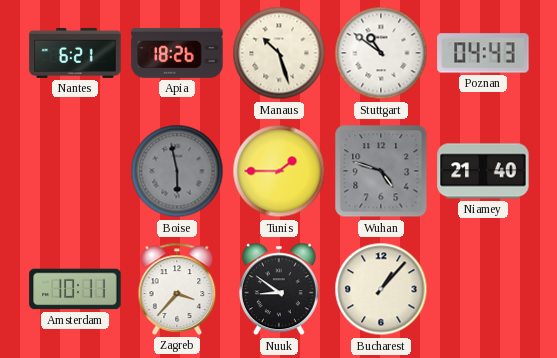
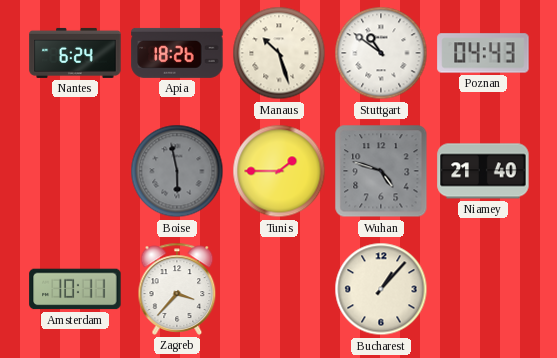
Nantes: 6:21 -> 6:24
Nuuk: 8:51 -> none
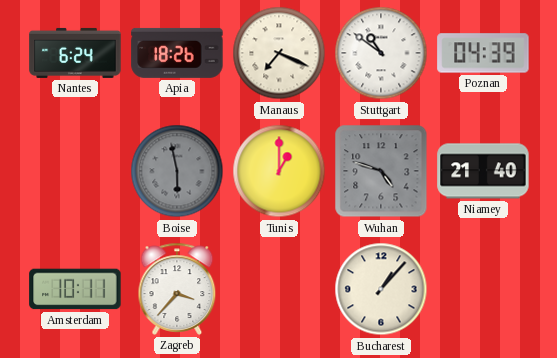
Manaus: 10:27 -> 7:19
Poznan: 04:43 -> 04:39
Tunis: 1:45 -> 1:00
